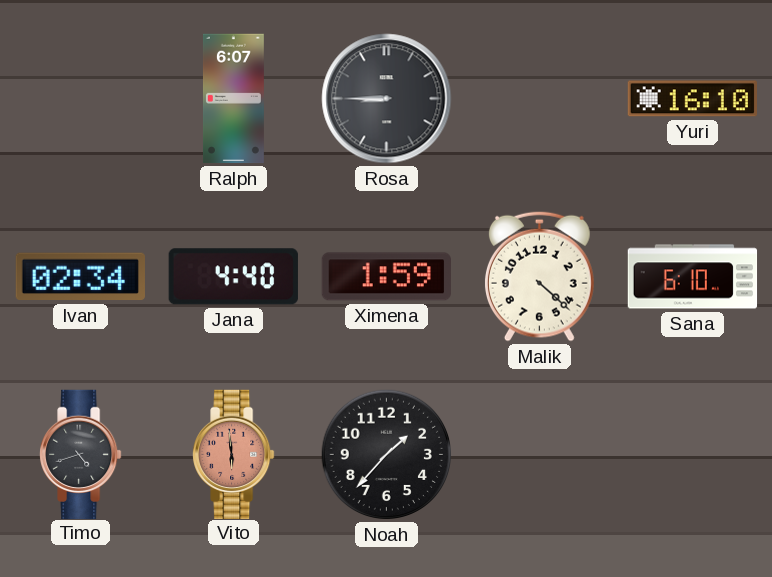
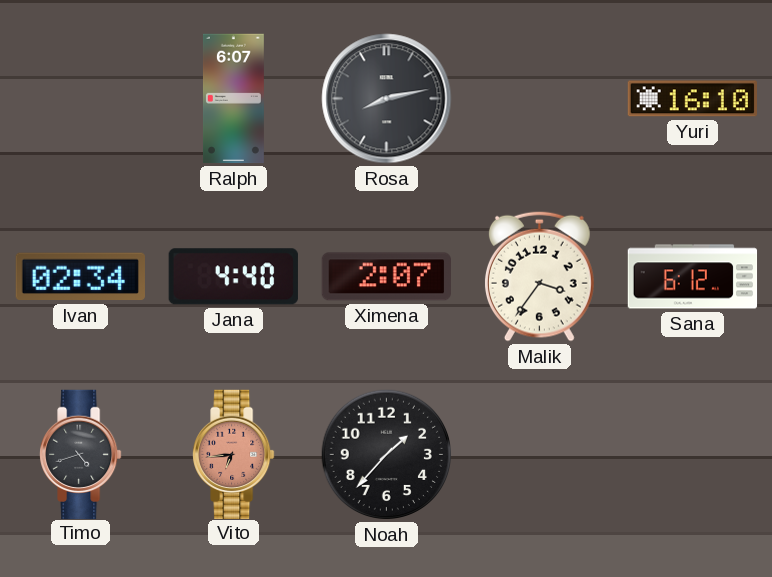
Rosa: 8:45 -> 8:13
Ximena: 1:59 -> 2:07
Malik: 4:22 -> 3:36
Sana: 6:10 -> 6:12
Vito: 5:59 -> 6:44
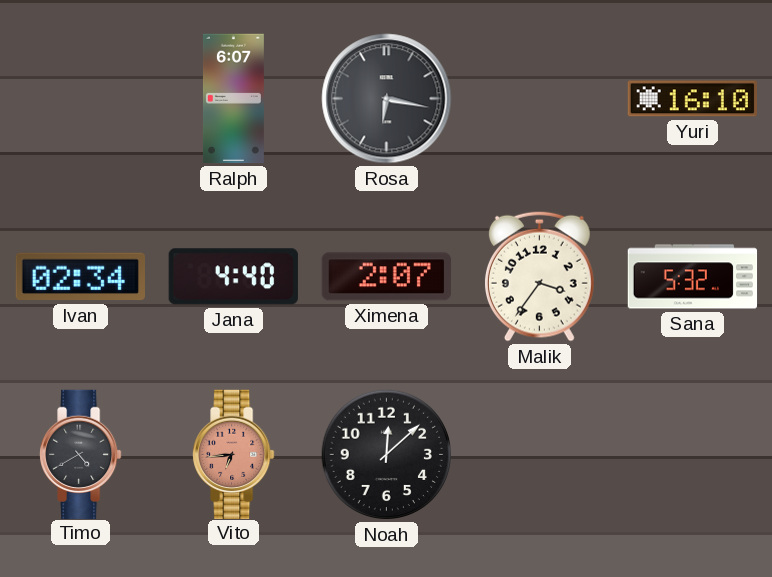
Rosa: 8:13 -> 6:17
Sana: 6:12 -> 5:32
Timo: 4:42 -> 4:40
Noah: 1:37 -> 12:08
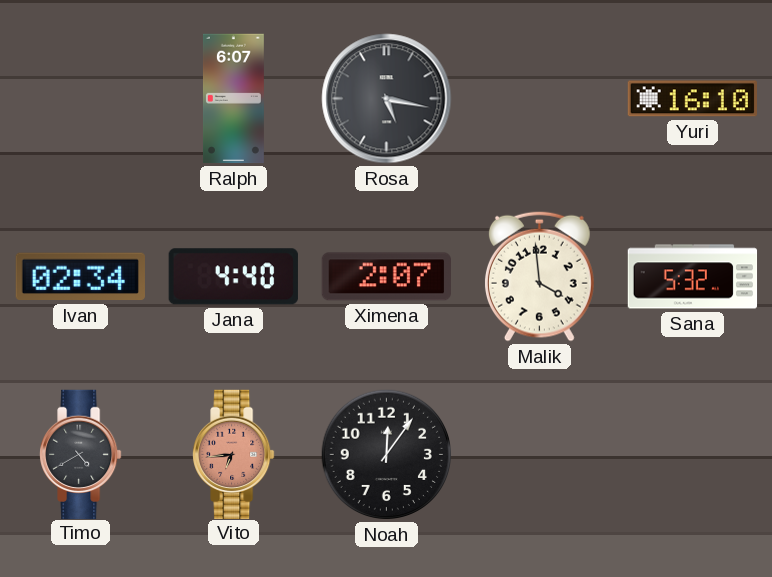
Rosa: 6:17 -> 5:17
Malik: 3:36 -> 3:59
Noah: 12:08 -> 12:06
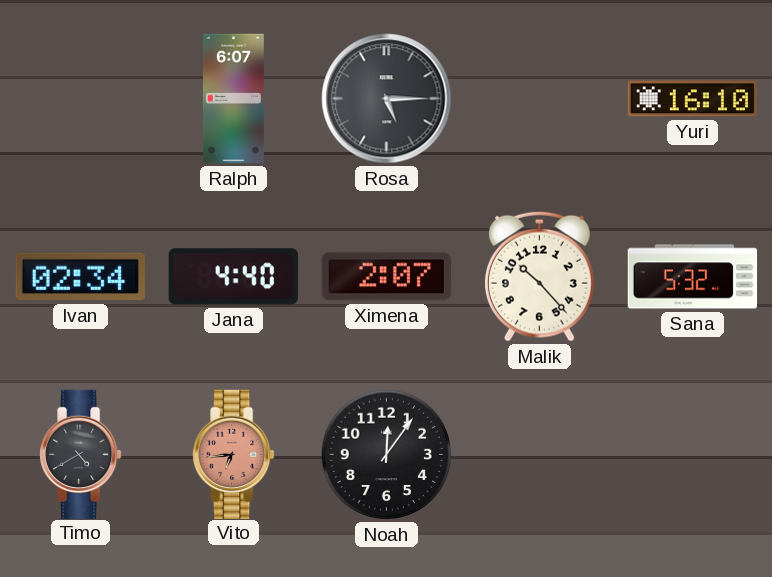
Rosa: 5:17 -> 5:15
Malik: 3:59 -> 10:23
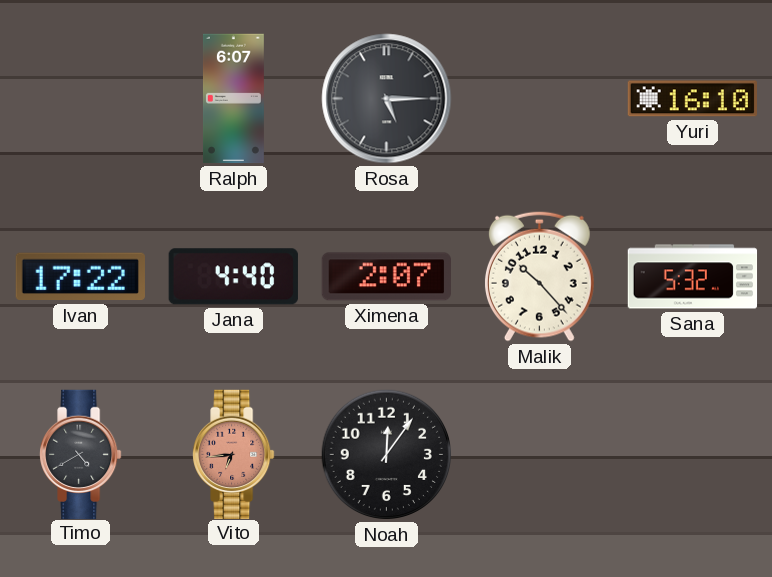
Ivan: 02:34 -> 17:22
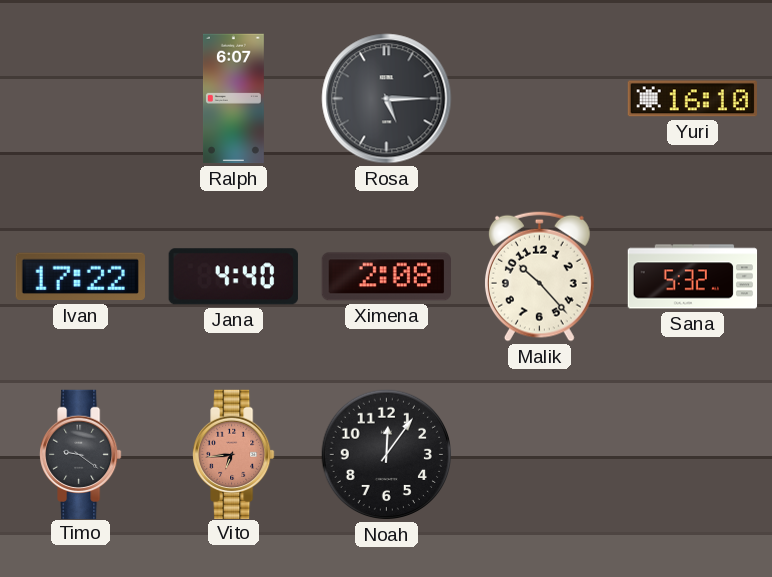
Ximena: 2:07 -> 2:08
Timo: 4:40 -> 9:21
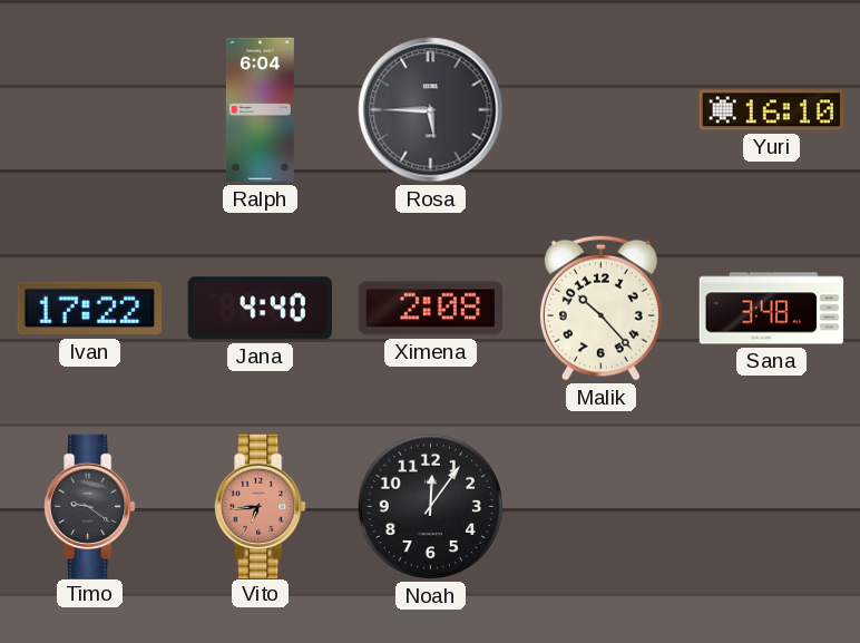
Ralph: 6:07 -> 6:04
Rosa: 5:15 -> 5:45
Sana: 5:32 -> 3:48
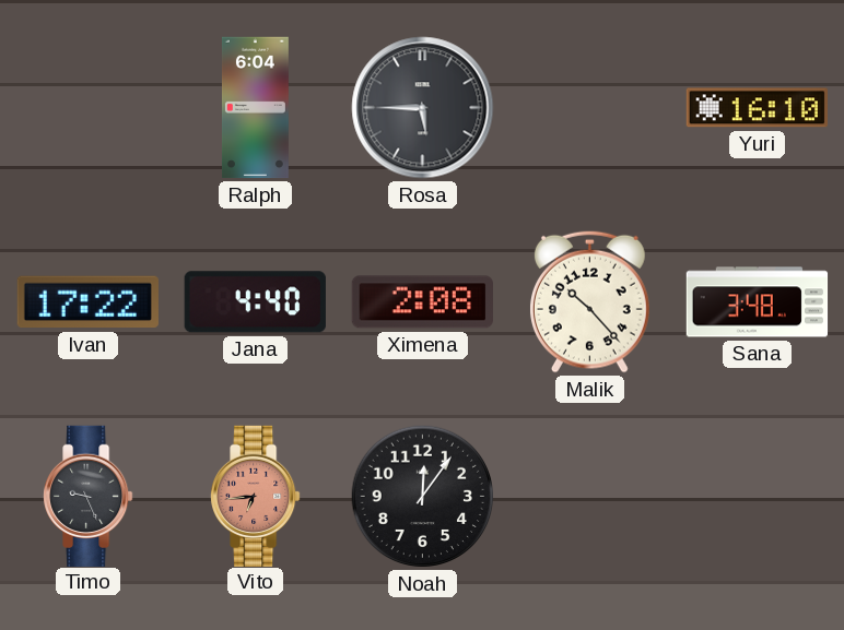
Timo: 9:21 -> 9:26
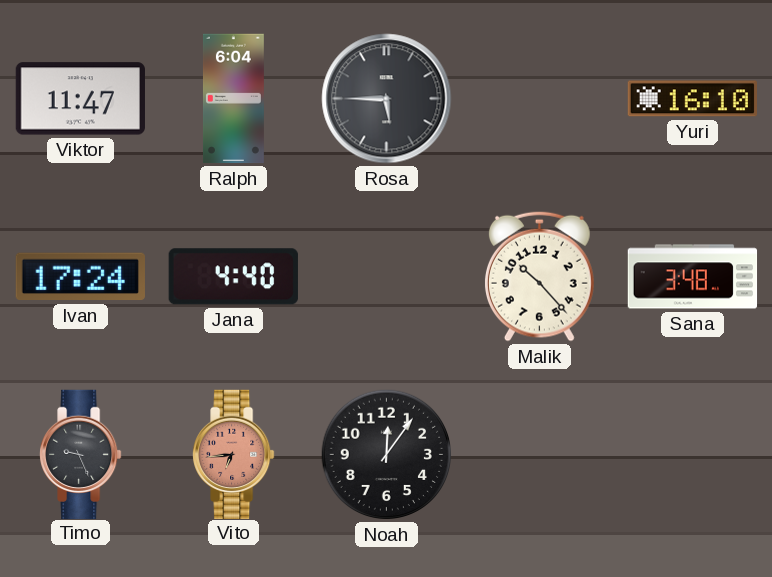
Viktor: none -> 11:47
Ivan: 17:22 -> 17:24
Ximena: 2:08 -> none
